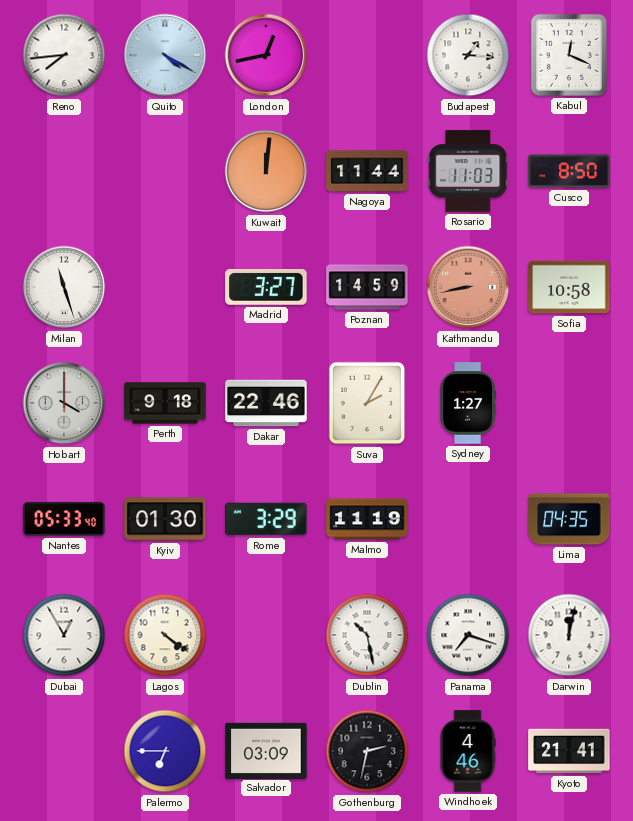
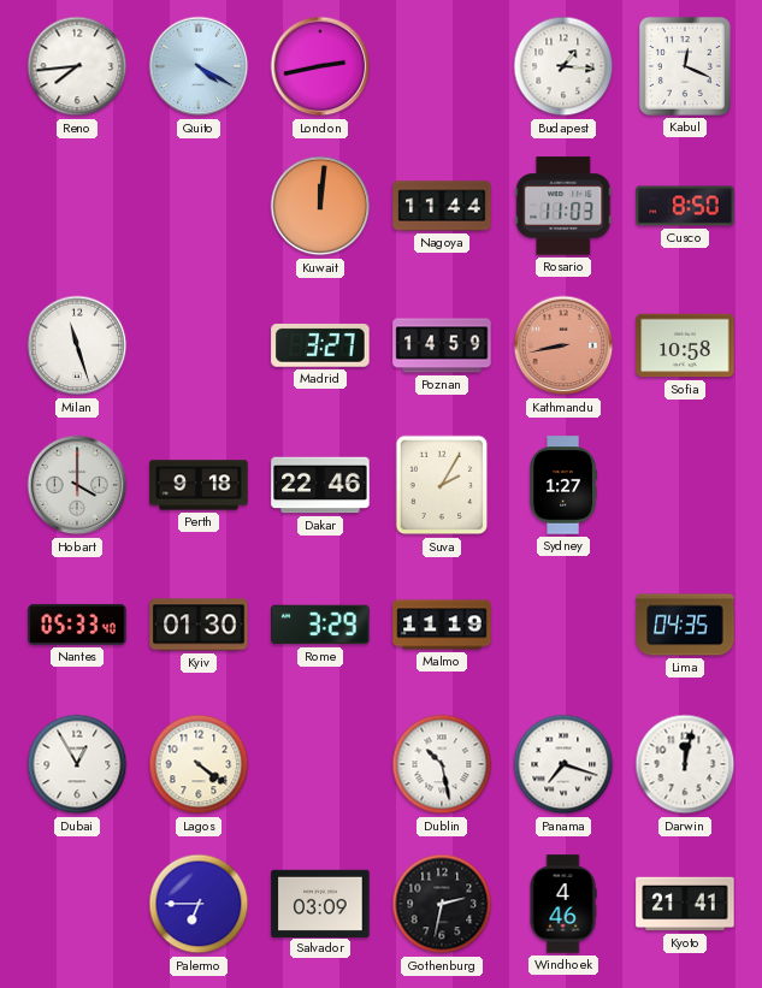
London: 12:43 -> 2:43
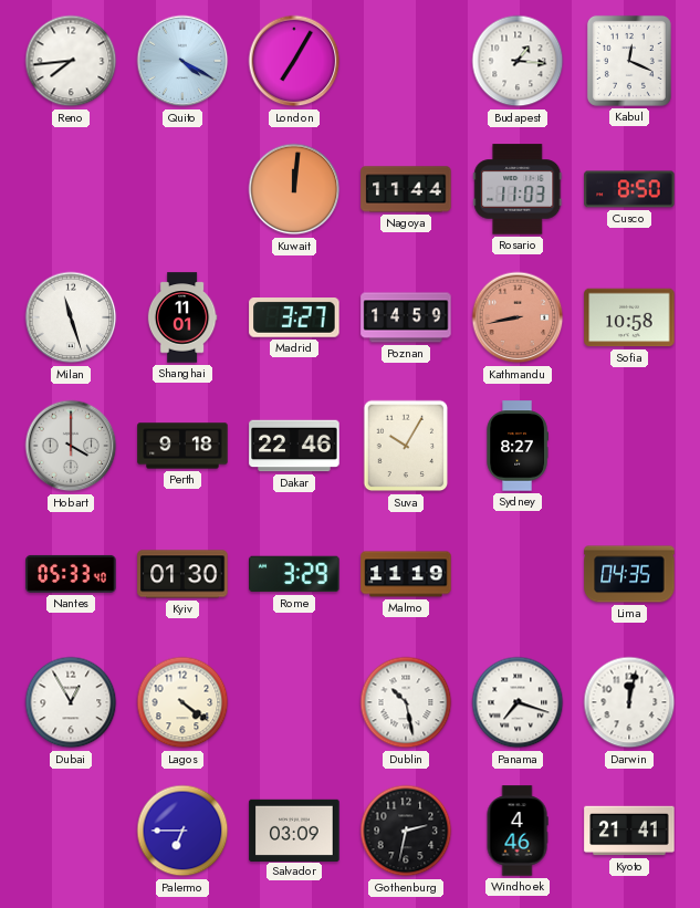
London: 2:43 -> 7:05
Shanghai: none -> 11:01
Suva: 2:05 -> 10:05
Sydney: 1:27 -> 8:27
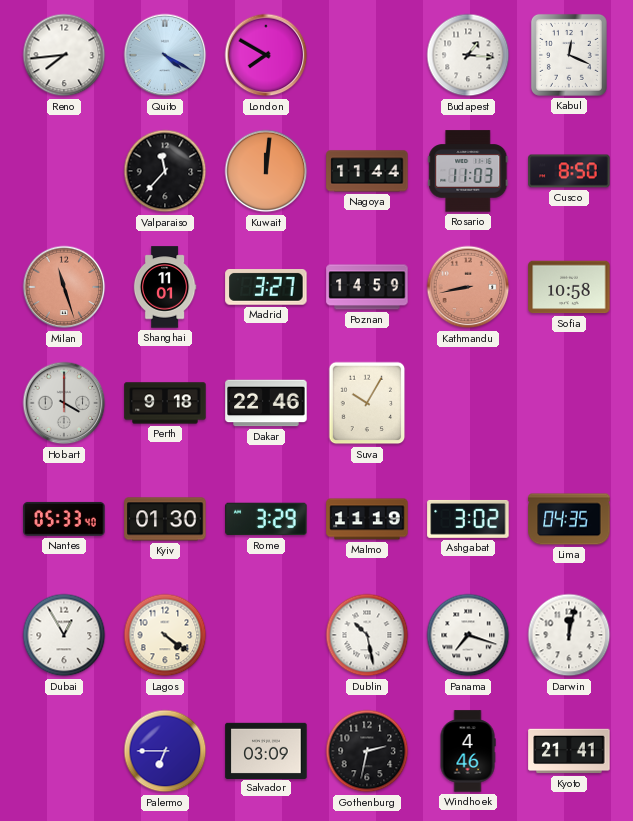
London: 7:05 -> 7:50
Valparaiso: none -> 11:37
Milan dial: white -> salmon
Sydney: 8:27 -> none
Ashgabat: none -> 3:02
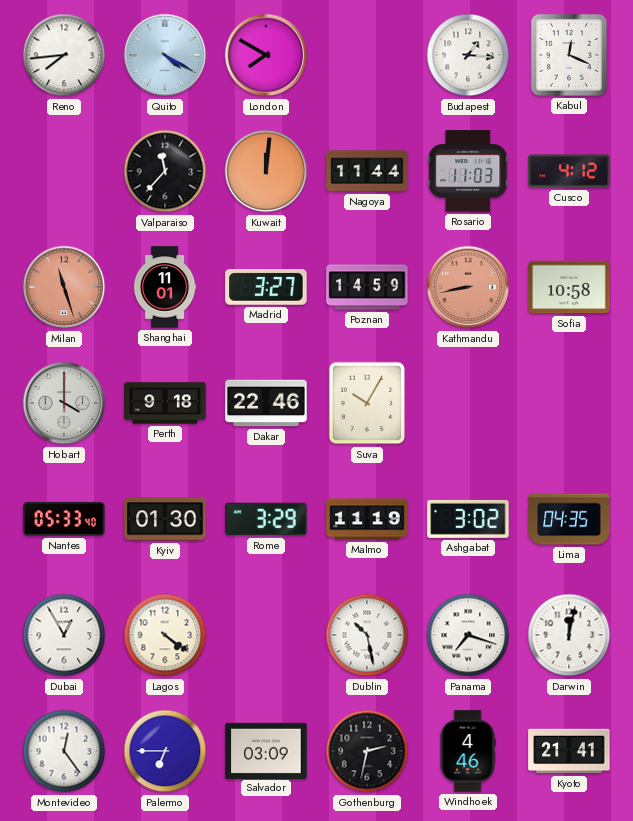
Cusco: 8:50 -> 4:12
Montevideo: none -> 12:24
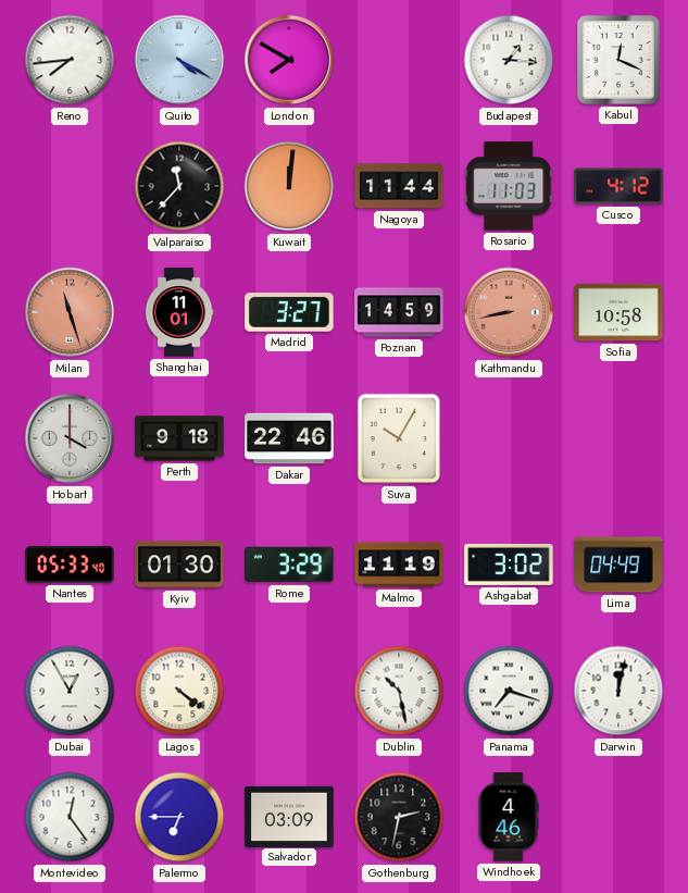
Lima: 04:35 -> 04:49
Kyoto: 21:41 -> none
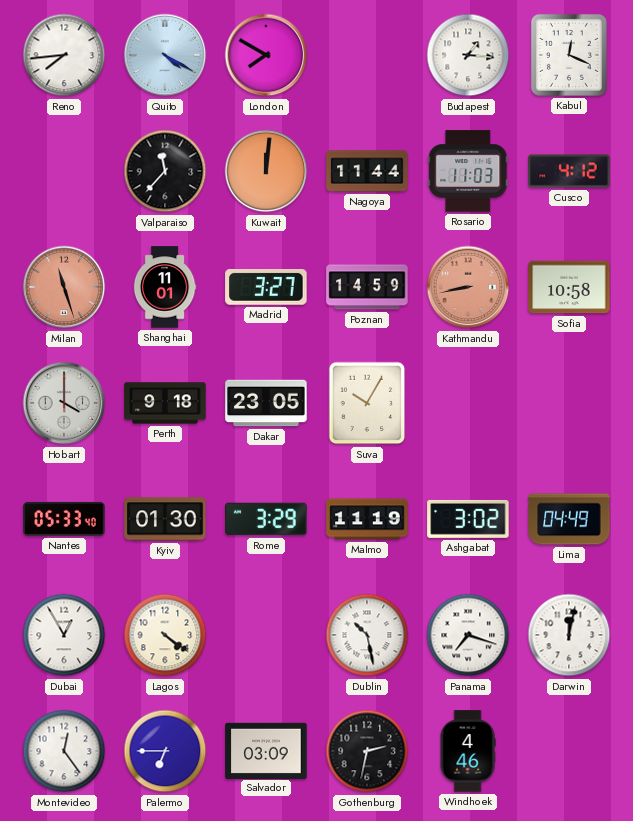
Dakar: 22:46 -> 23:05
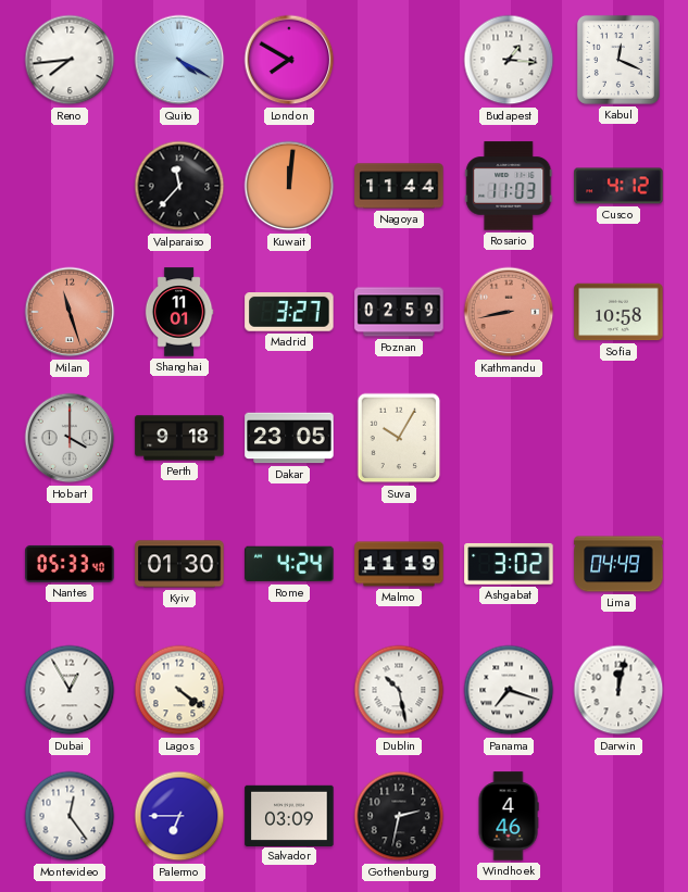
Poznan: 14:59 -> 02:59
Rome: 3:29 -> 4:24
